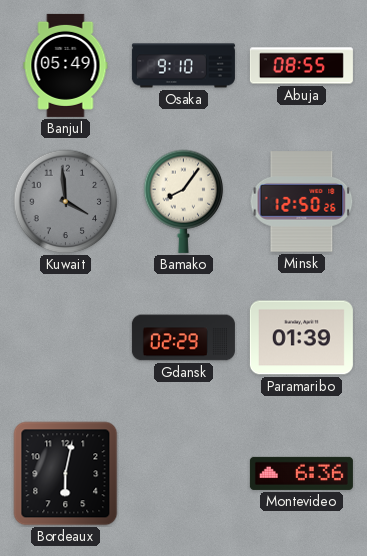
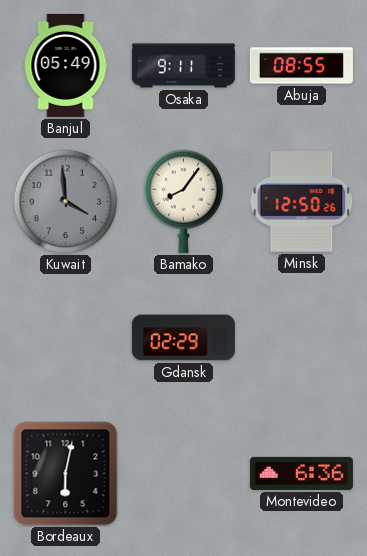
Osaka: 9:10 -> 9:11
Paramaribo: 01:39 -> none
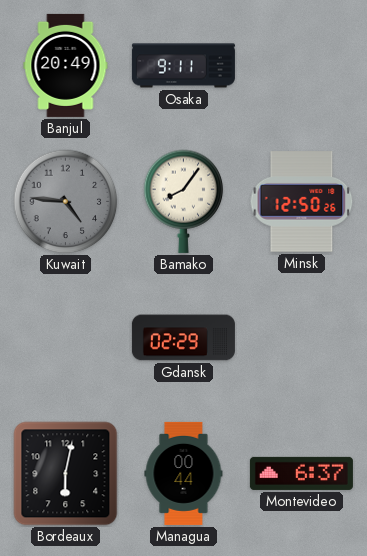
Banjul: 05:49 -> 20:49
Abuja: 08:55 -> none
Kuwait: 3:59 -> 4:46
Managua: none -> 00:44
Montevideo: 6:36 -> 6:37
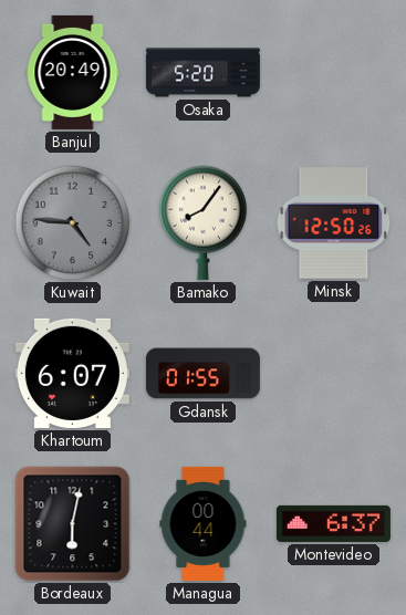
Osaka: 9:11 -> 5:20
Khartoum: none -> 6:07
Gdansk: 02:29 -> 01:55
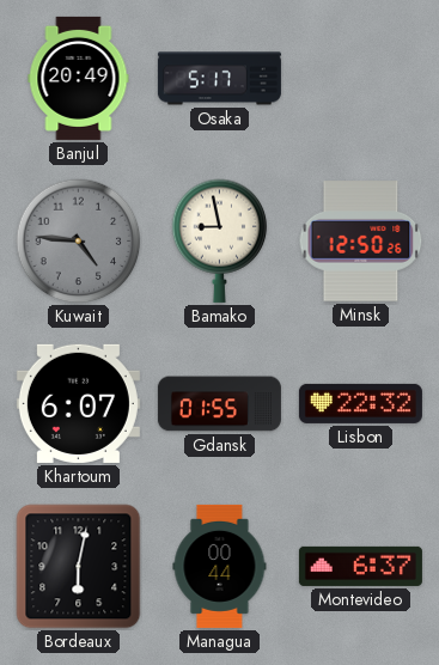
Osaka: 5:20 -> 5:17
Bamako: 8:06 -> 8:58
Lisbon: none -> 22:32
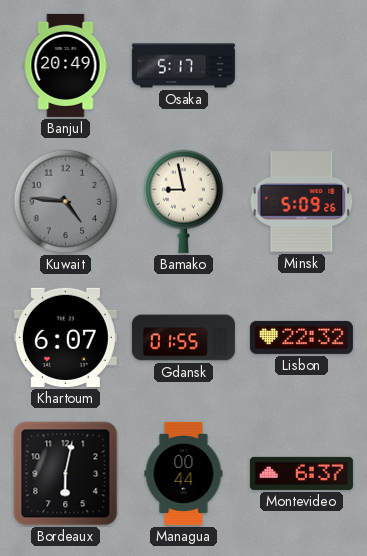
Minsk: 12:50 -> 5:09
